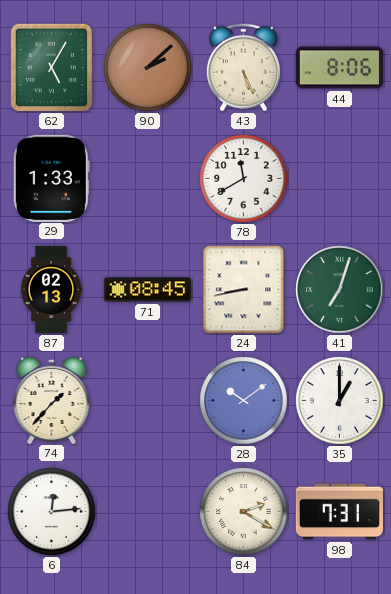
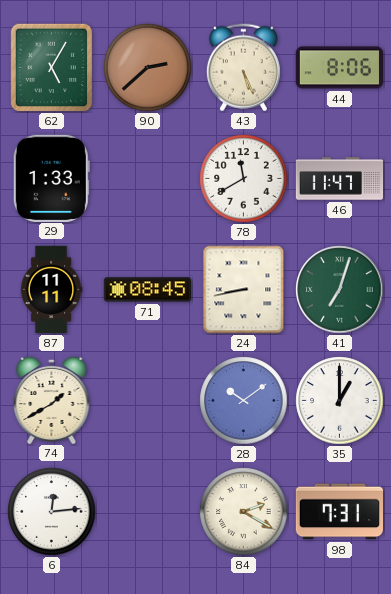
90: 2:08 -> 2:38
46: none -> 11:47
87: 02:13 -> 11:11
74: 1:37 -> 1:40
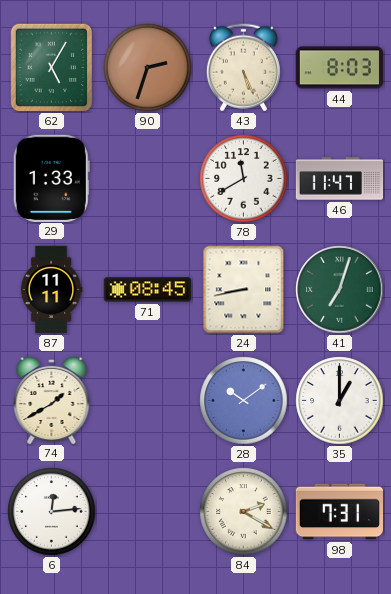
90: 2:38 -> 2:33
44: 8:06 -> 8:03
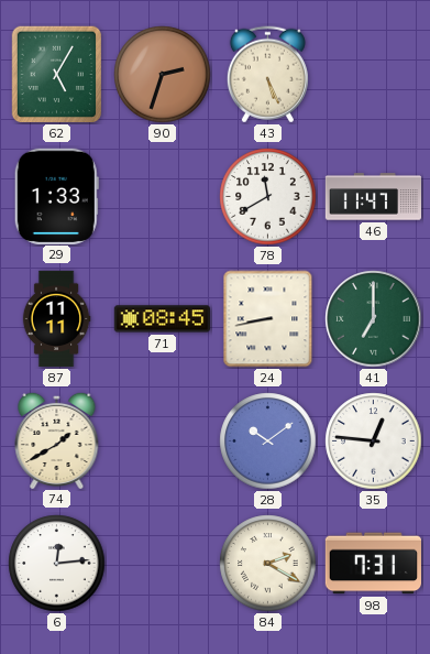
44: 8:03 -> none
41: 7:03 -> 7:00
35: 1:00 -> 12:46
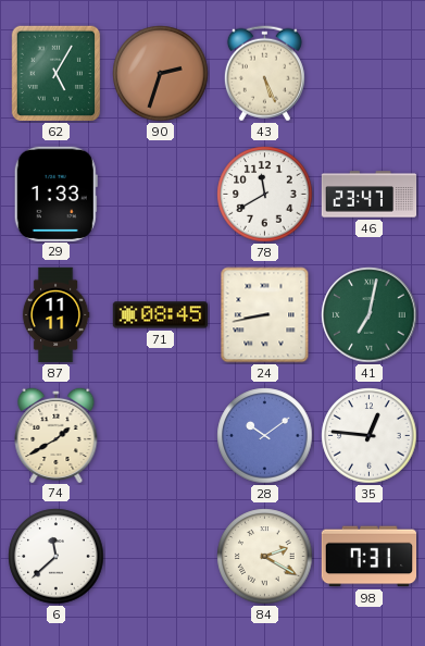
46: 11:47 -> 23:47
41: 7:00 -> 7:02
6: 12:14 -> 11:38
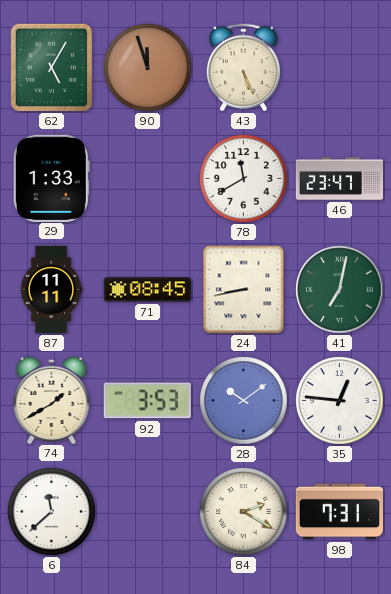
90: 2:33 -> 11:57
92: none -> 3:53
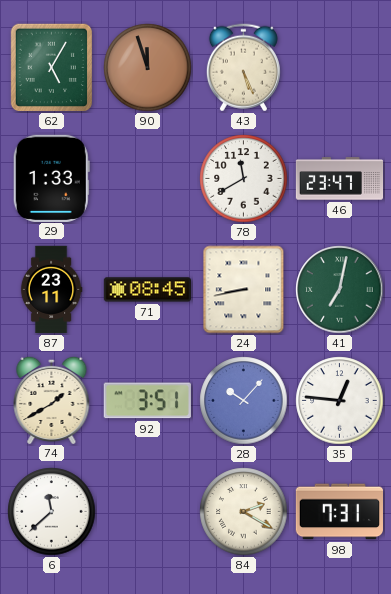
87: 11:11 -> 23:11
92: 3:53 -> 3:51
28: 10:09 -> 10:07
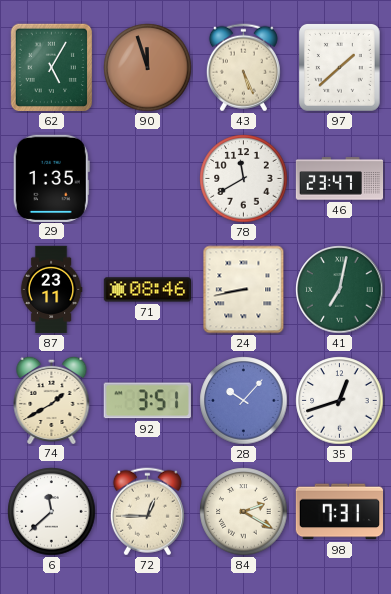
97: none -> 1:38
29: 1:33 -> 1:35
71: 08:45 -> 08:46
35: 12:46 -> 12:42
72: none -> 12:45
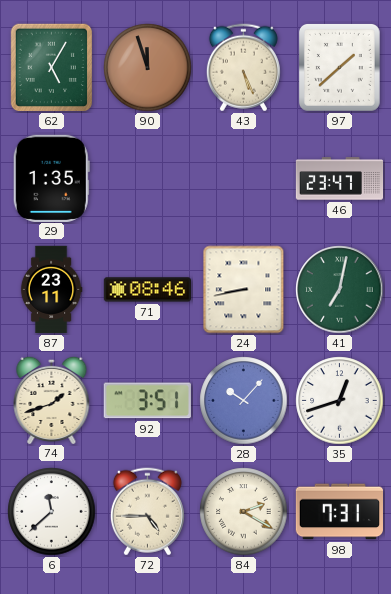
78: 11:40 -> none
74: 1:40 -> 1:42
72: 12:45 -> 4:45
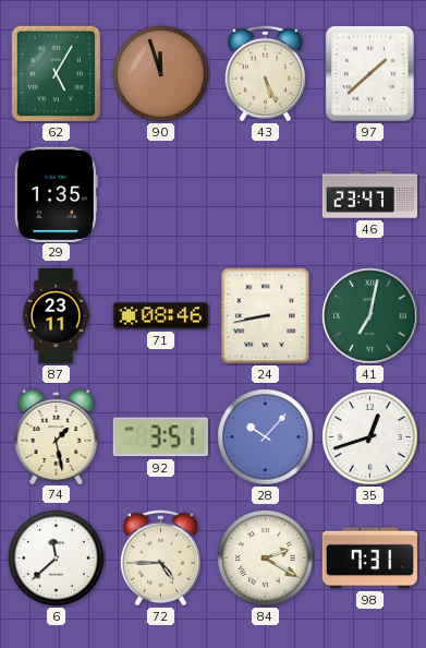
74: 1:42 -> 1:28
